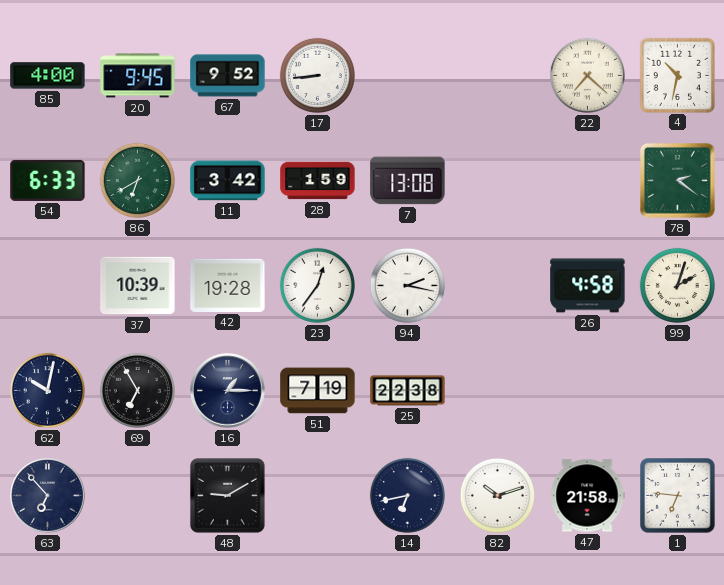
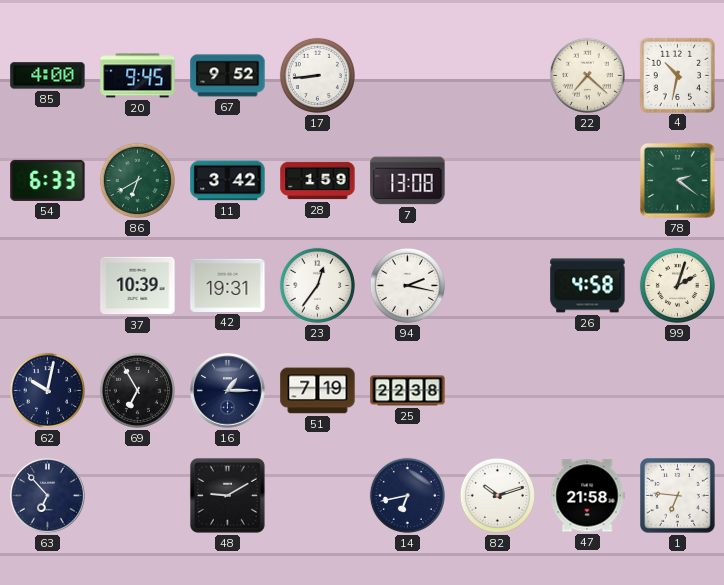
42: 19:28 -> 19:31
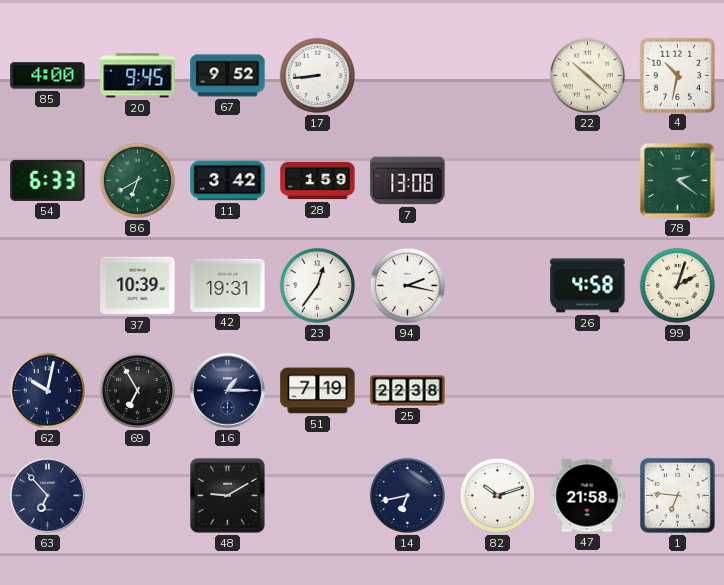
22: 7:22 -> 10:22
